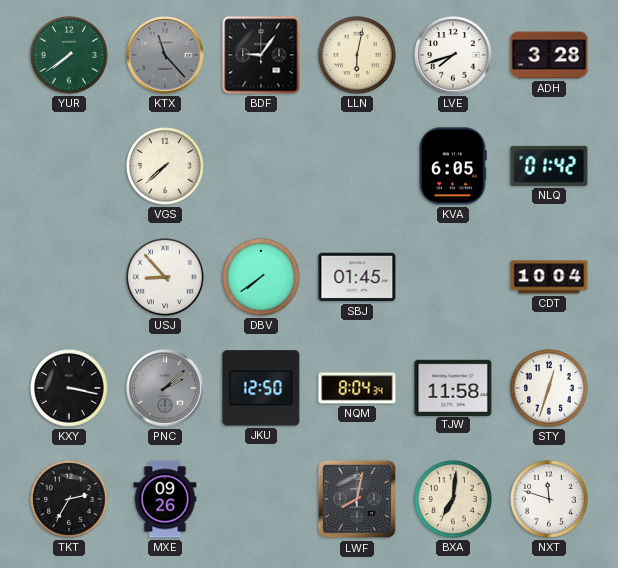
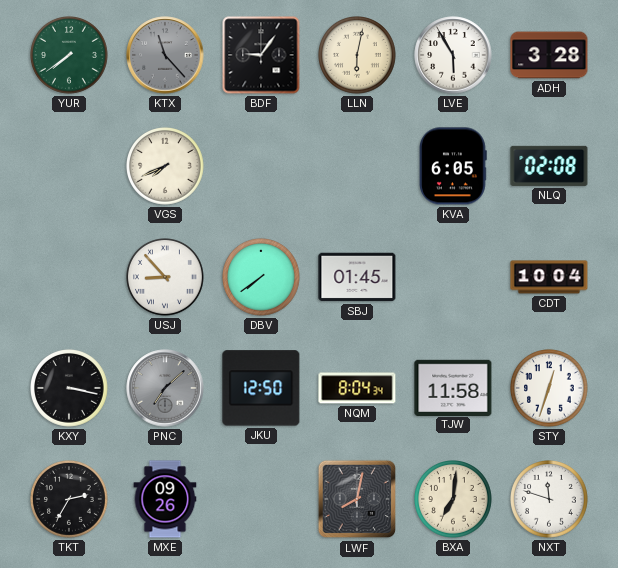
LVE: 7:42 -> 5:55
VGS: 7:38 -> 7:41
NLQ: 01:42 -> 02:08
PNC: 2:08 -> 7:08
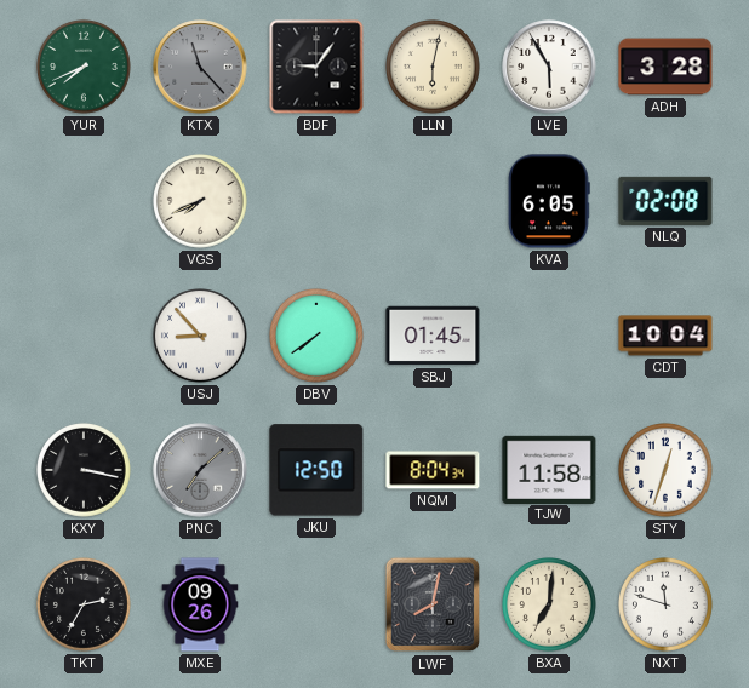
YUR: 7:39 -> 7:41
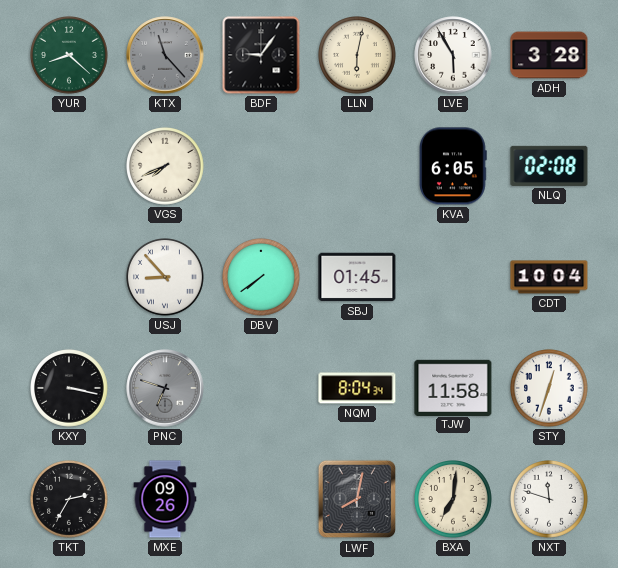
YUR: 7:41 -> 8:22
PNC: 7:08 -> 6:48
JKU: 12:50 -> none
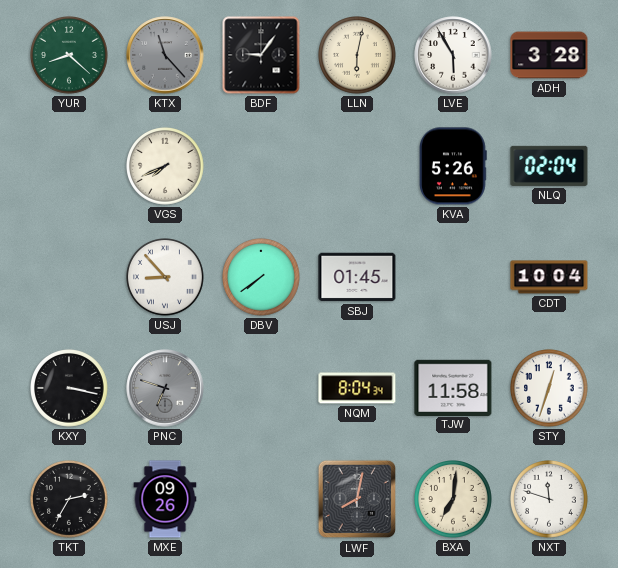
KVA: 6:05 -> 5:26
NLQ: 02:08 -> 02:04
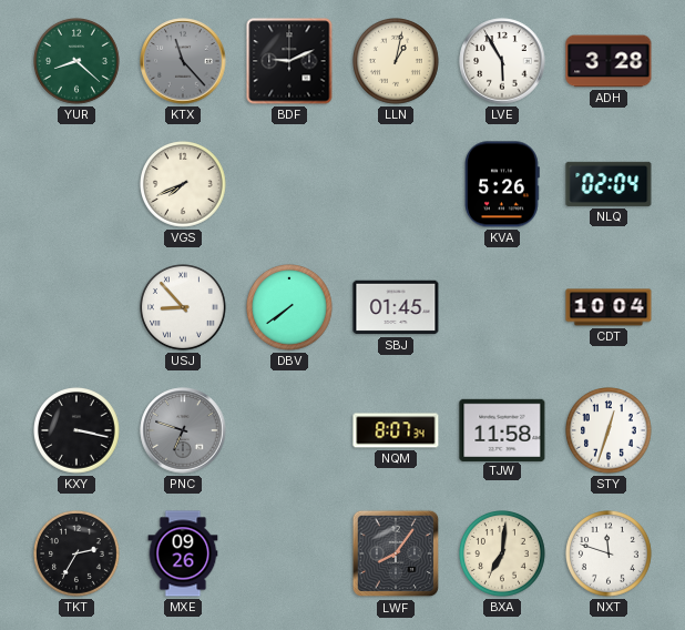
BDF: 9:06 -> 9:11
LLN: 6:02 -> 1:02
NQM: 8:04 -> 8:07
LWF: 8:02 -> 8:06
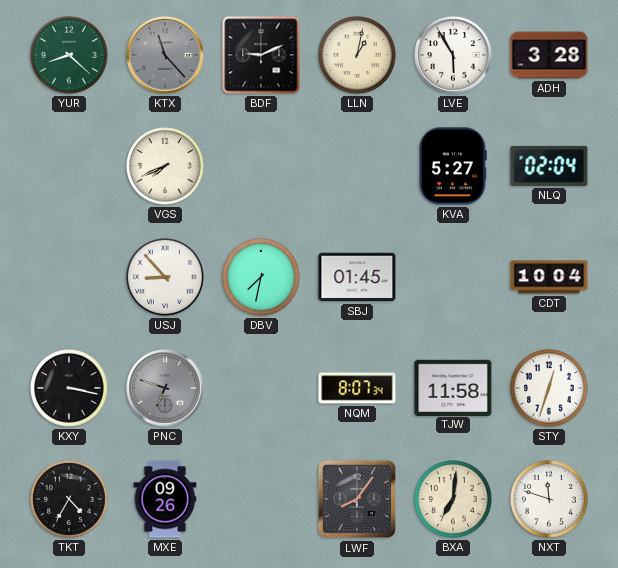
KVA: 5:26 -> 5:27
DBV: 7:39 -> 7:32
TKT: 2:35 -> 4:35
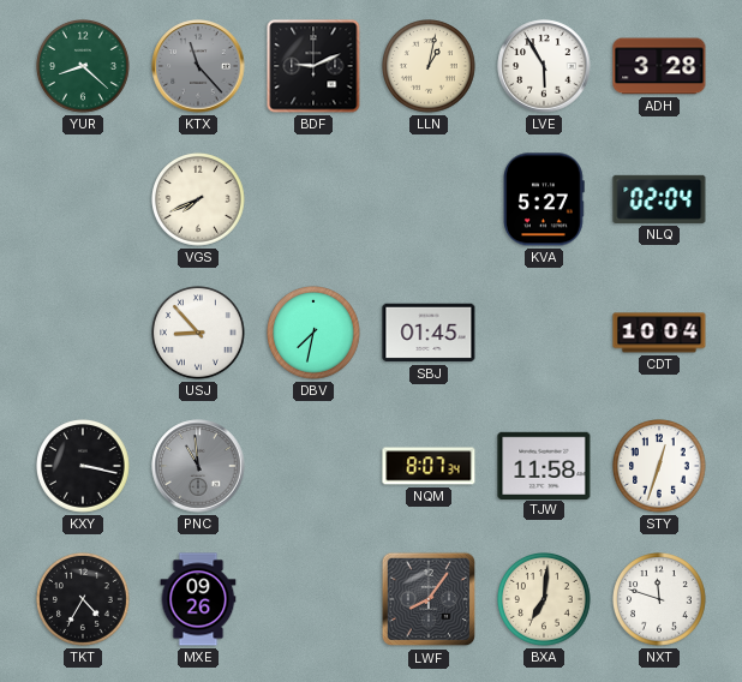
PNC: 6:48 -> 10:59
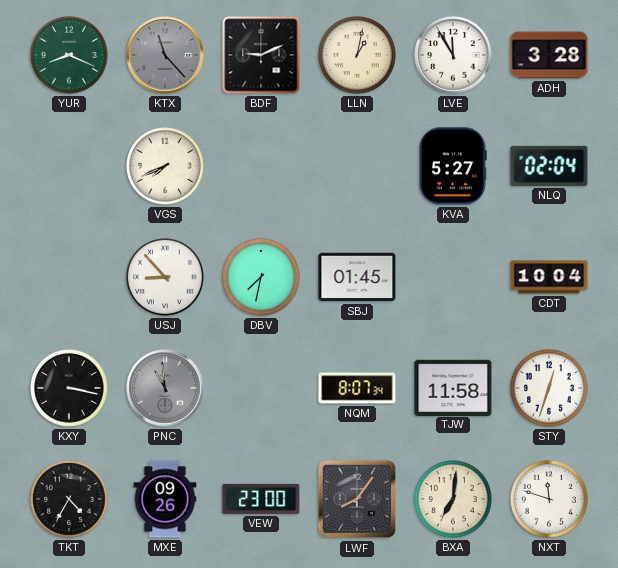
YUR: 8:22 -> 8:19
LVE: 5:55 -> 11:55
VEW: none -> 23:00
